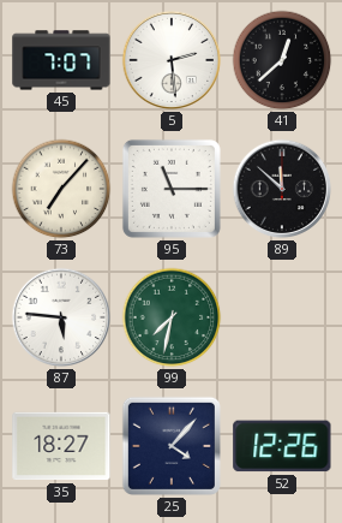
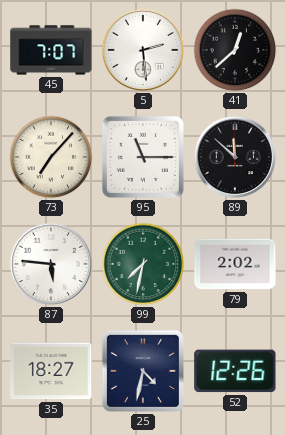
79: none -> 2:02
25: 4:07 -> 4:32
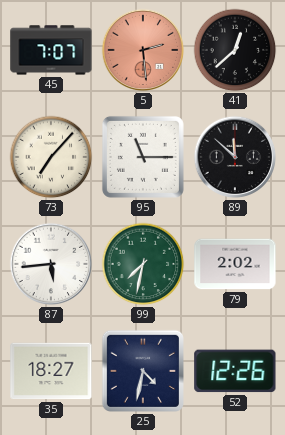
5 dial: white -> salmon
87: 5:46 -> 5:44
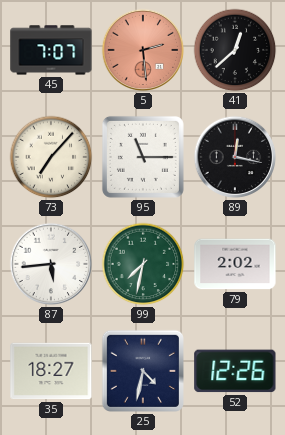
89: 11:52 -> 12:17
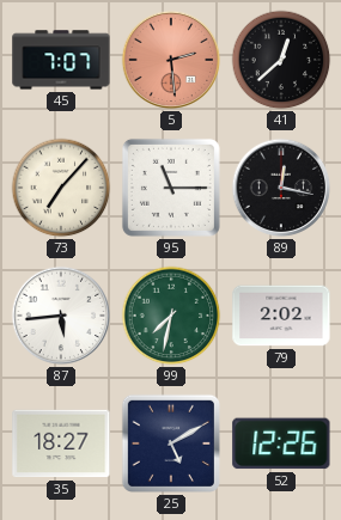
25: 4:32 -> 5:10
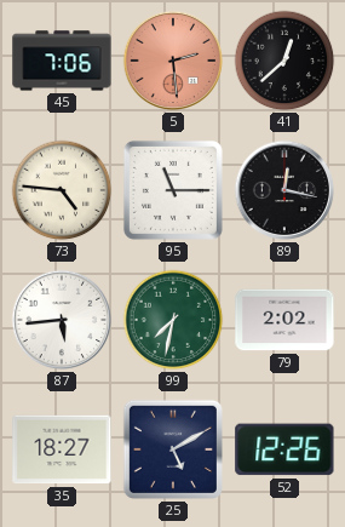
45: 7:07 -> 7:06
73: 7:07 -> 4:46
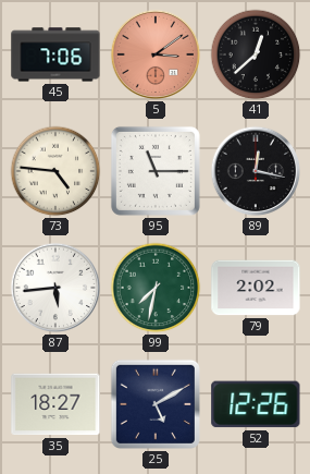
5: 2:29 -> 3:09
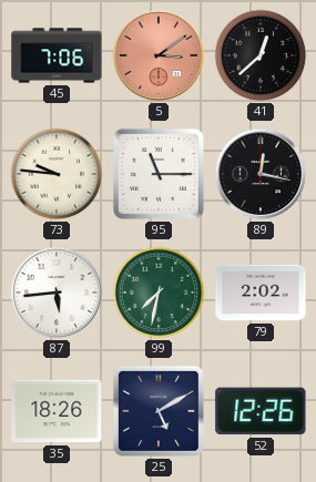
73: 4:46 -> 9:46
35: 18:27 -> 18:26
